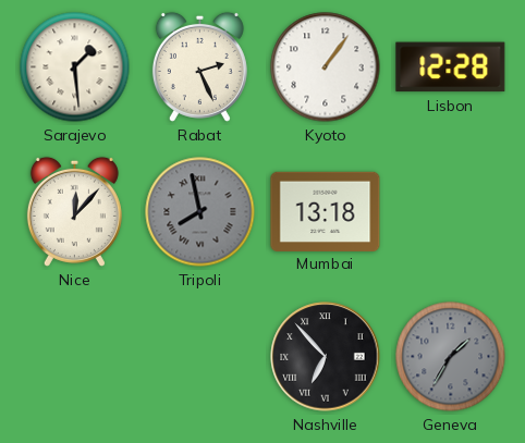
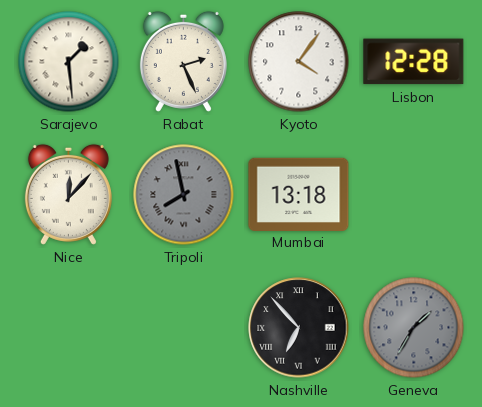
Kyoto: 1:06 -> 4:06
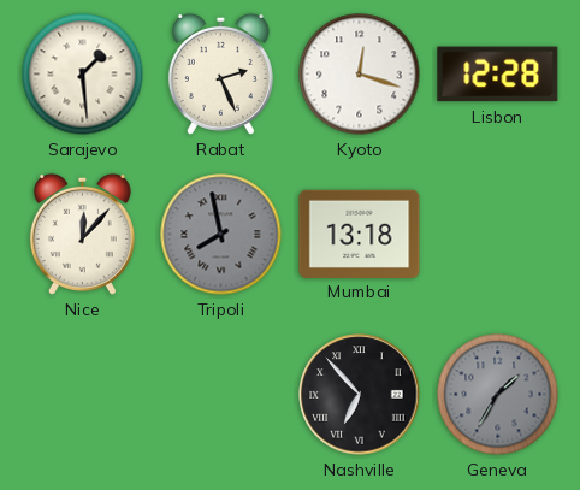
Kyoto: 4:06 -> 12:18
